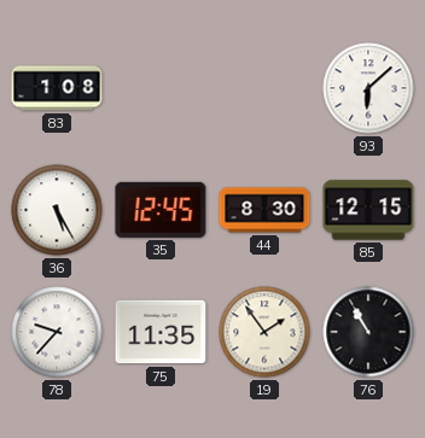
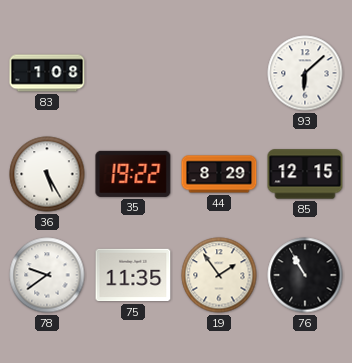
35: 12:45 -> 19:22
44: 8:30 -> 8:29
78: 9:37 -> 9:39
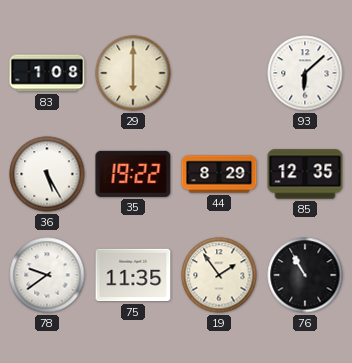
29: none -> 6:00
85: 12:15 -> 12:35
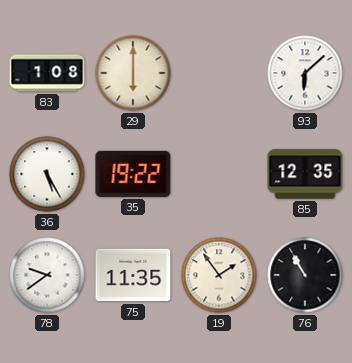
44: 8:29 -> none
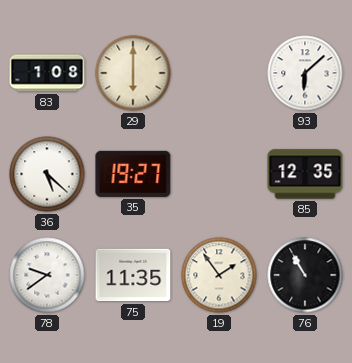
36: 5:25 -> 5:22
35: 19:22 -> 19:27
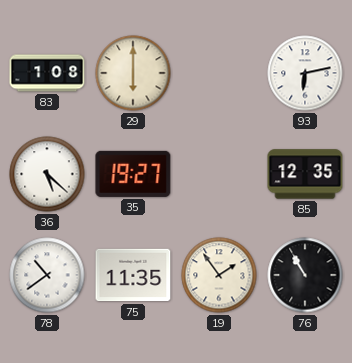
93: 6:08 -> 6:13
78: 9:39 -> 10:39
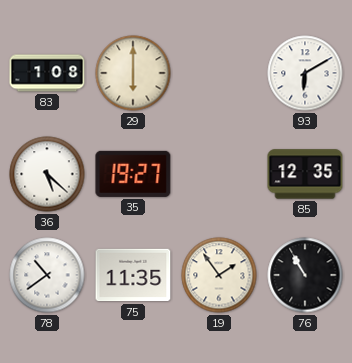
93: 6:13 -> 6:10
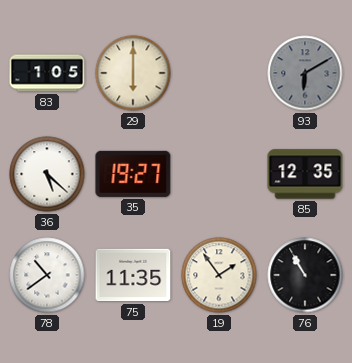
83: 1:08 -> 1:05
93 dial: white -> grey
